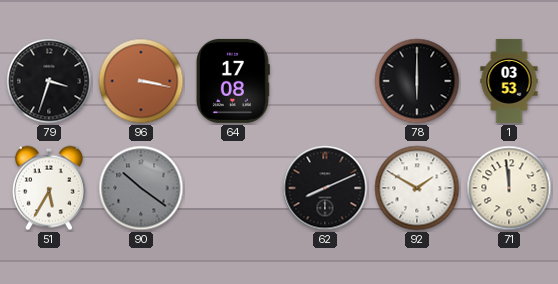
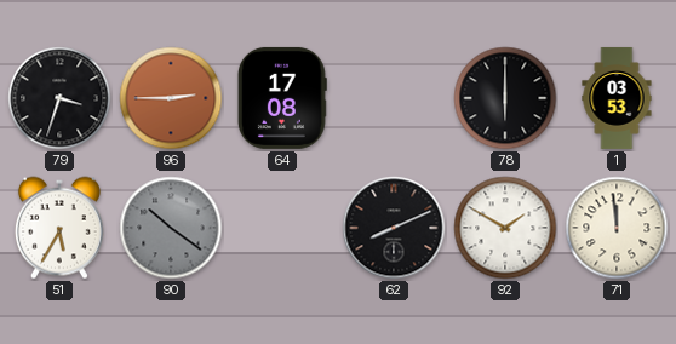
96: 3:17 -> 2:45
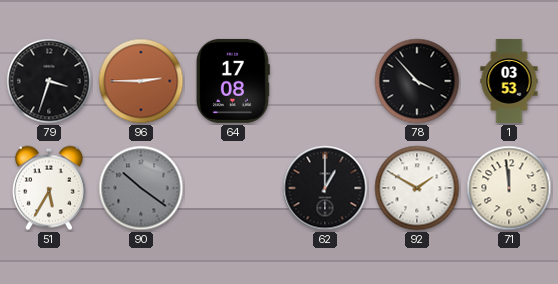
78: 6:00 -> 3:53
62: 8:11 -> 1:00
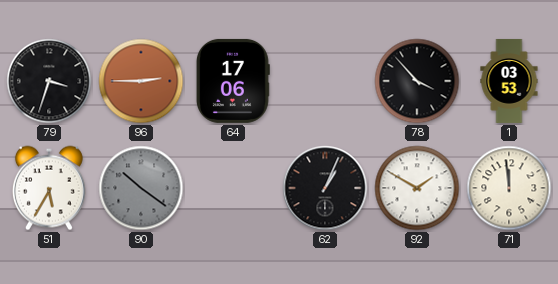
64: 17:08 -> 17:06
62: 1:00 -> 1:04
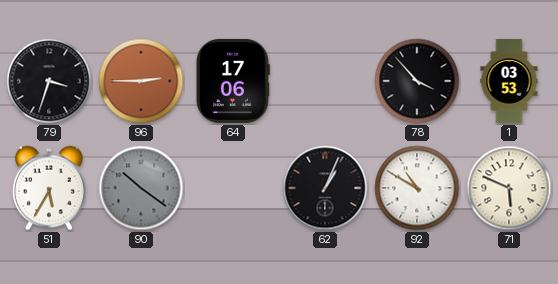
92: 1:50 -> 10:50
71: 11:59 -> 5:49
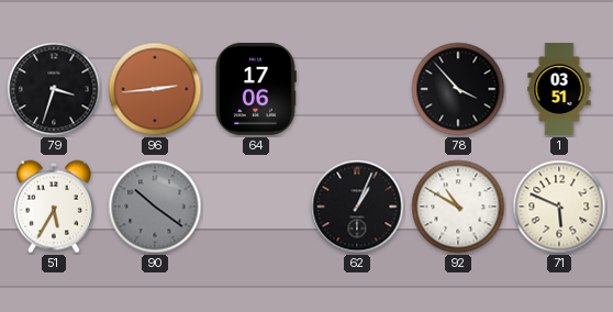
96: 2:45 -> 2:44
1: 03:53 -> 03:51
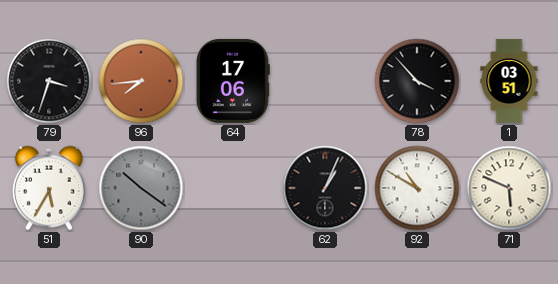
96: 2:44 -> 7:44
